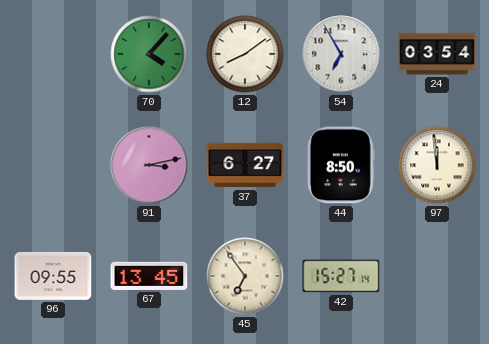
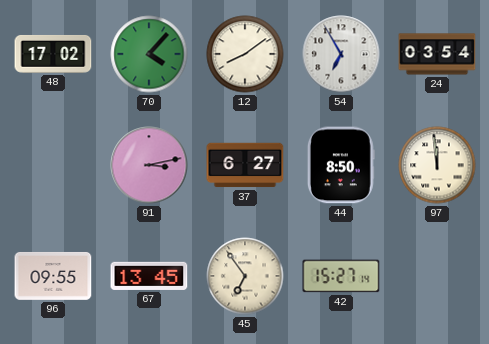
48: none -> 17:02
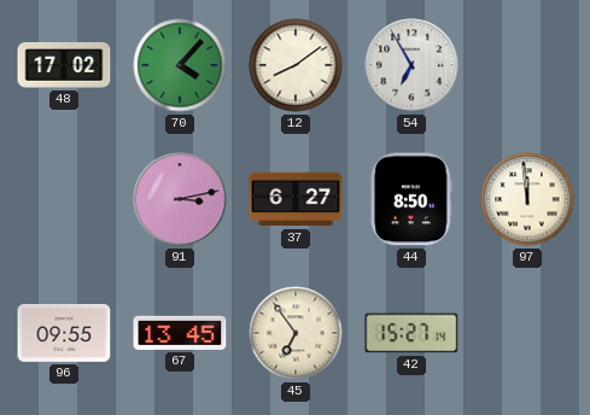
24: 03:54 -> none
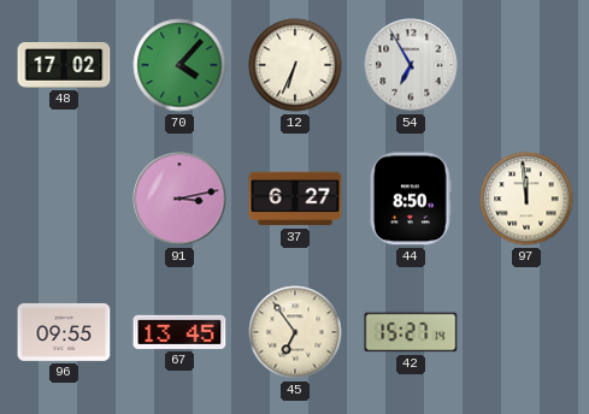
12: 8:09 -> 6:34
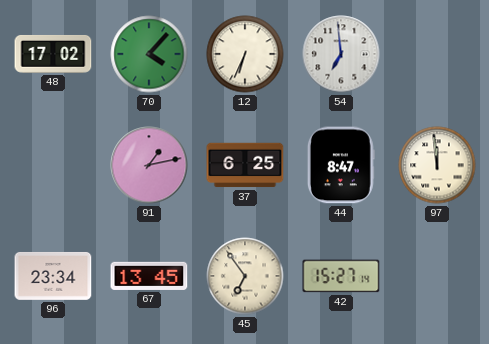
54: 6:55 -> 6:59
91: 3:13 -> 1:13
37: 6:27 -> 6:25
44: 8:50 -> 8:47
96: 09:55 -> 23:34
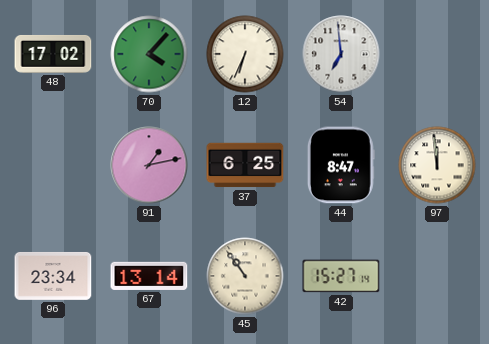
67: 13:45 -> 13:14
45: 6:54 -> 10:54
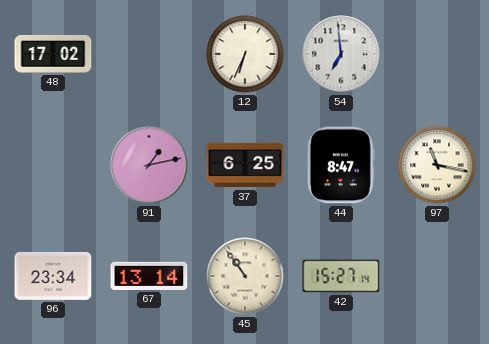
70: 4:07 -> none
97: 11:59 -> 11:17
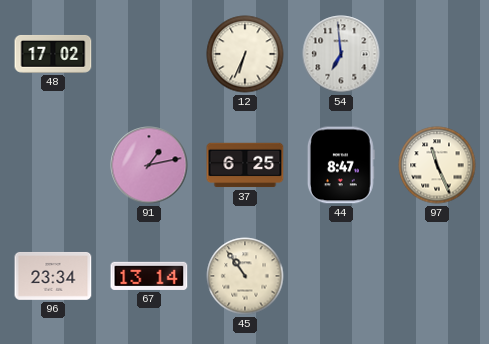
97: 11:17 -> 11:26
42: 15:27 -> none
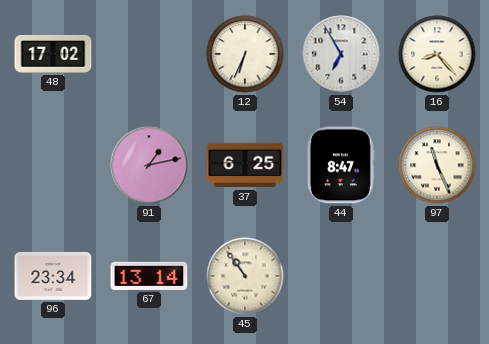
54: 6:59 -> 6:55
16: none -> 8:23
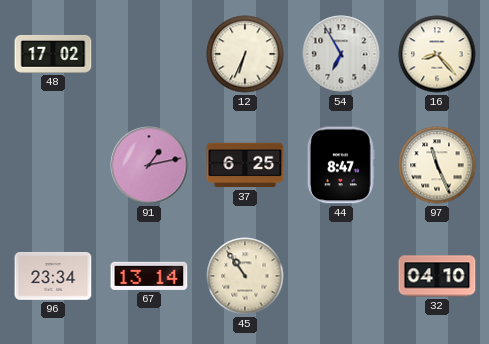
32: none -> 04:10
